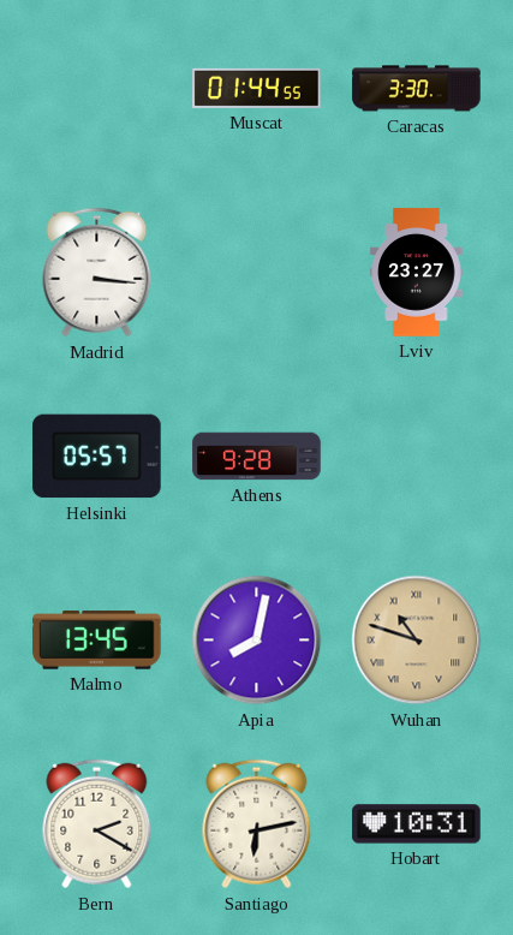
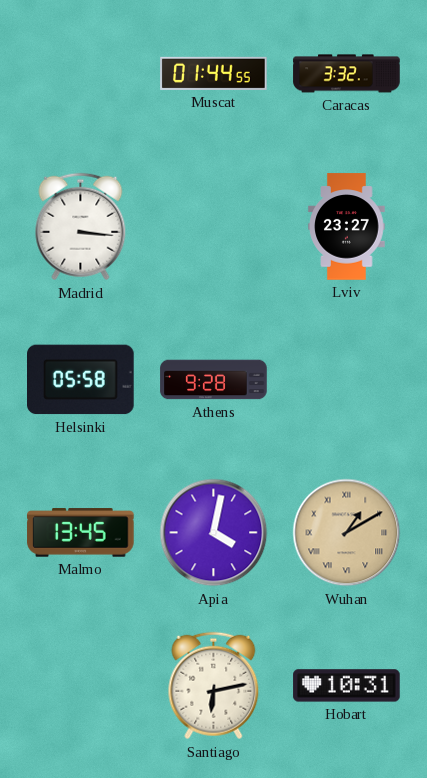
Caracas: 3:30 -> 3:32
Helsinki: 05:57 -> 05:58
Apia: 8:02 -> 4:02
Wuhan: 10:48 -> 1:10
Bern: 2:20 -> none
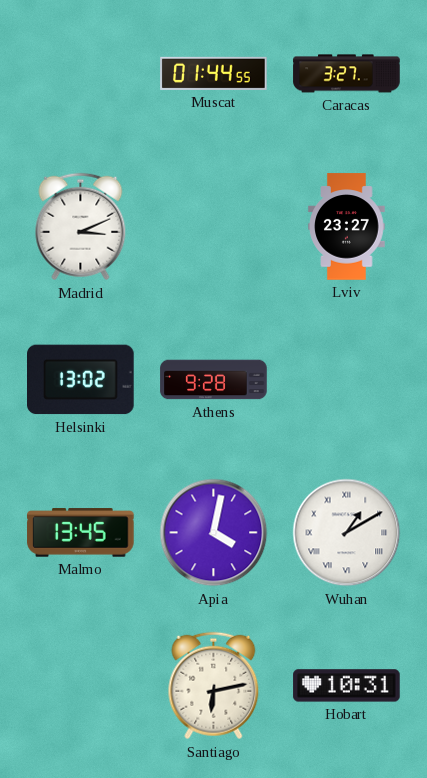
Caracas: 3:32 -> 3:27
Madrid: 3:16 -> 3:11
Helsinki: 05:58 -> 13:02
Wuhan dial: champagne -> white
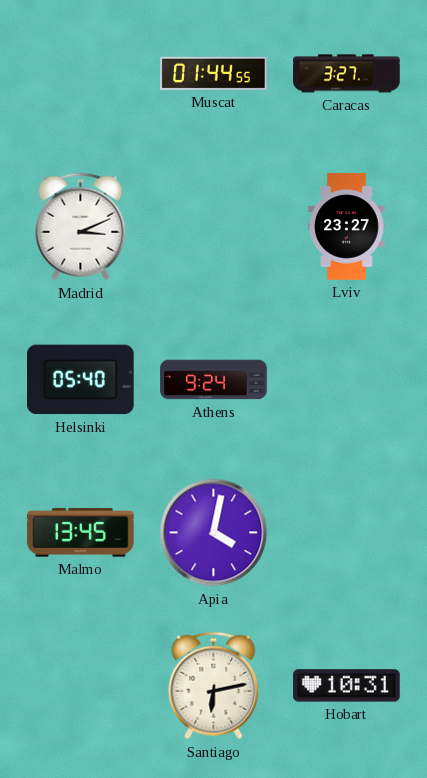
Helsinki: 13:02 -> 05:40
Athens: 9:28 -> 9:24
Wuhan: 1:10 -> none
